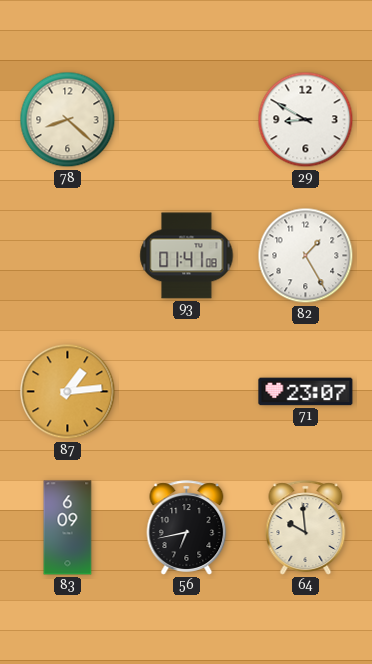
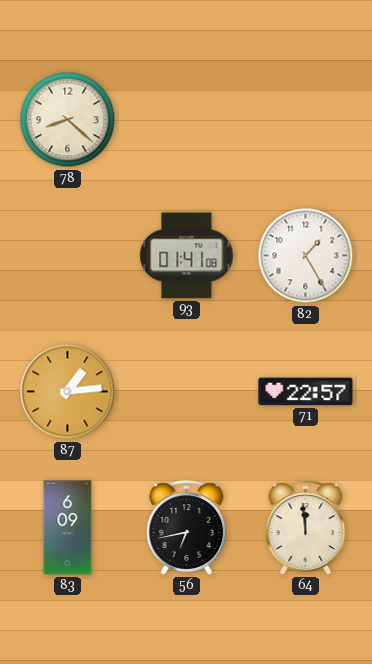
29: 8:50 -> none
71: 23:07 -> 22:57
64: 9:59 -> 11:59
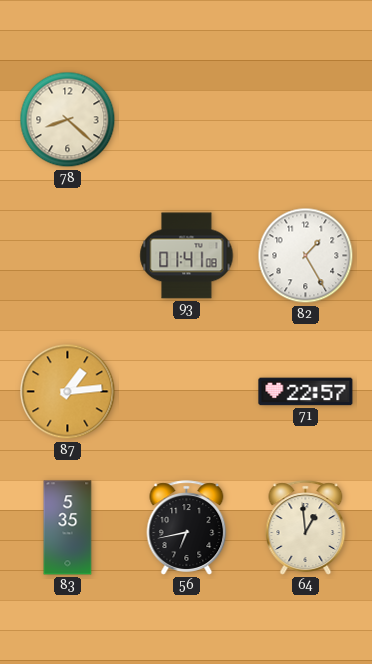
83: 6:09 -> 5:35
64: 11:59 -> 12:59
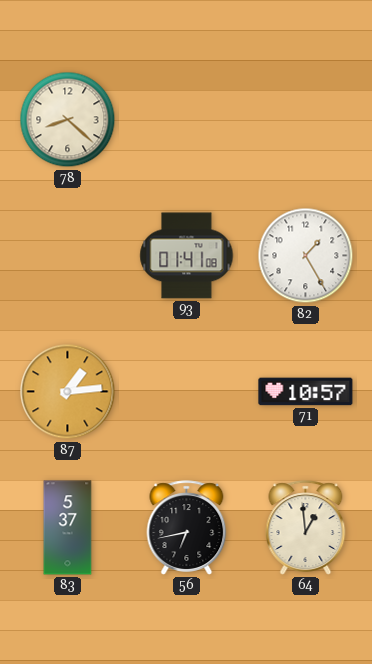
71: 22:57 -> 10:57
83: 5:35 -> 5:37
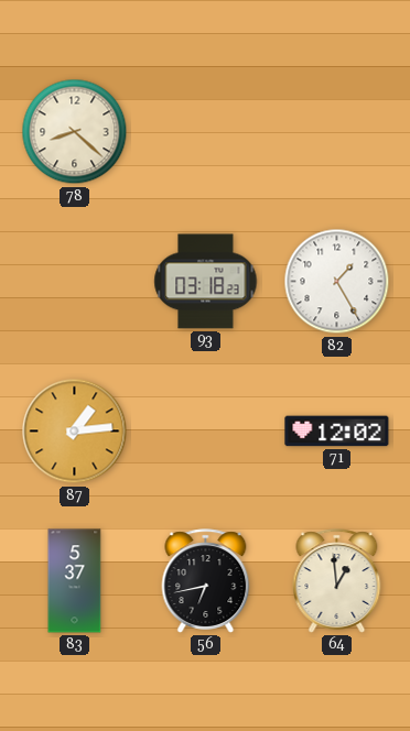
93: 01:41 -> 03:18
71: 10:57 -> 12:02
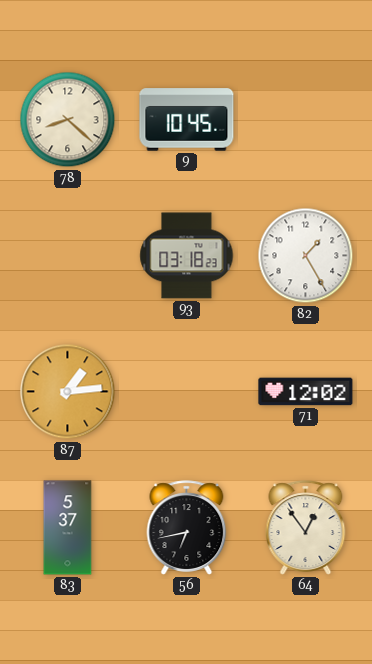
9: none -> 10:45
64: 12:59 -> 12:54
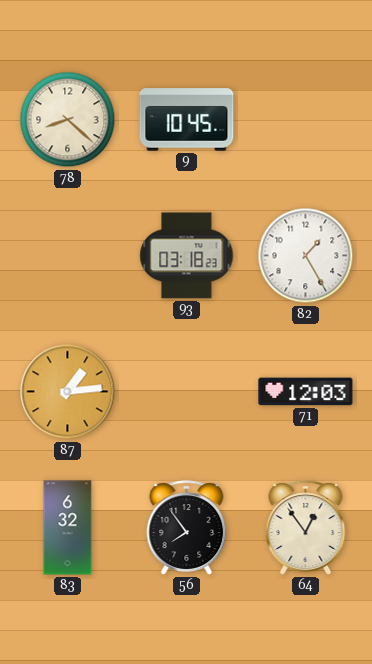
71: 12:02 -> 12:03
83: 5:37 -> 6:32
56: 6:43 -> 7:54
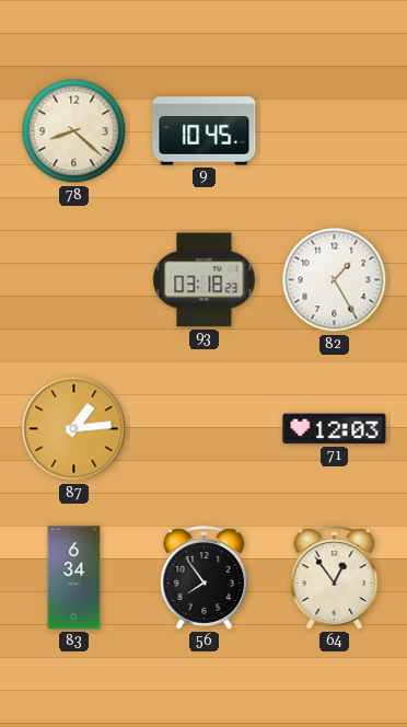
83: 6:32 -> 6:34
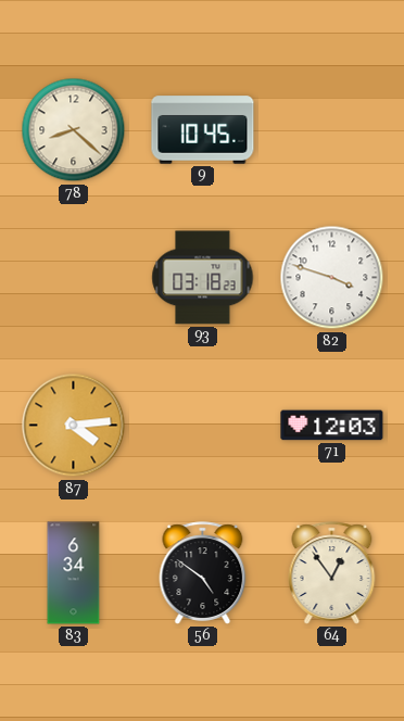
82: 1:25 -> 3:48
87: 1:14 -> 4:14
56: 7:54 -> 4:51
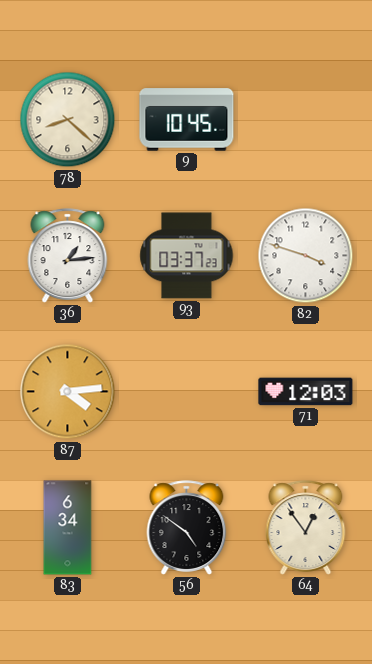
36: none -> 1:14
93: 03:18 -> 03:37
